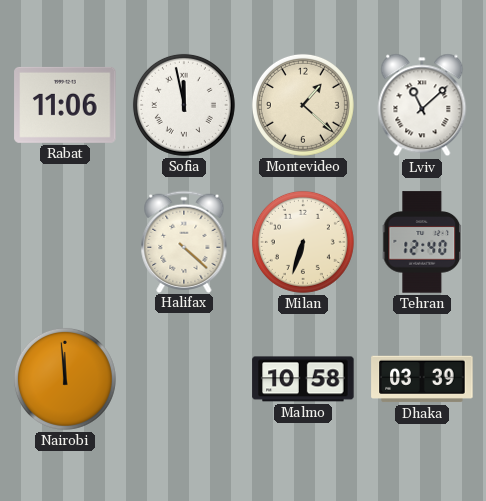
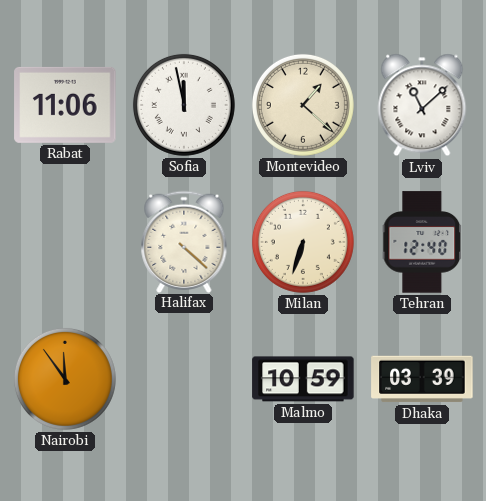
Nairobi: 11:59 -> 11:54
Malmo: 10:58 -> 10:59
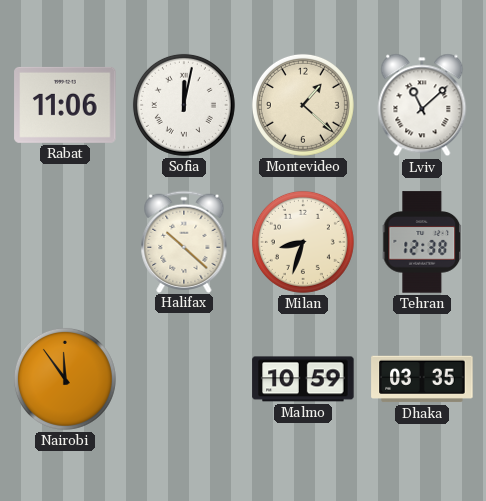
Sofia: 11:58 -> 12:02
Halifax: 4:22 -> 10:22
Milan: 6:33 -> 8:33
Tehran: 12:40 -> 12:38
Dhaka: 03:39 -> 03:35
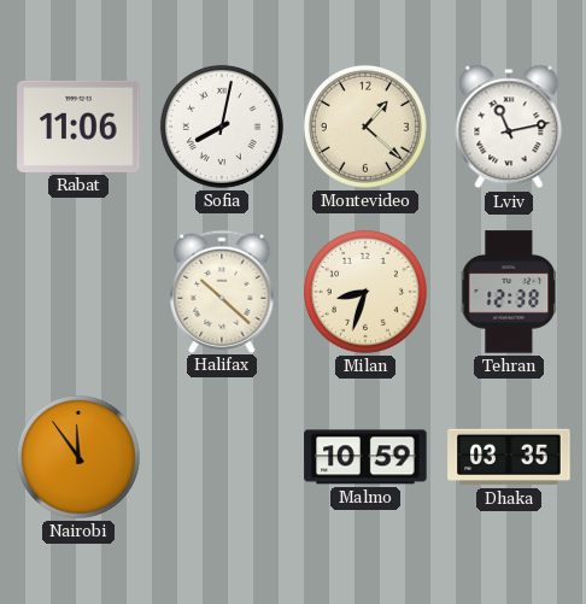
Sofia: 12:02 -> 8:02
Lviv: 11:08 -> 11:13
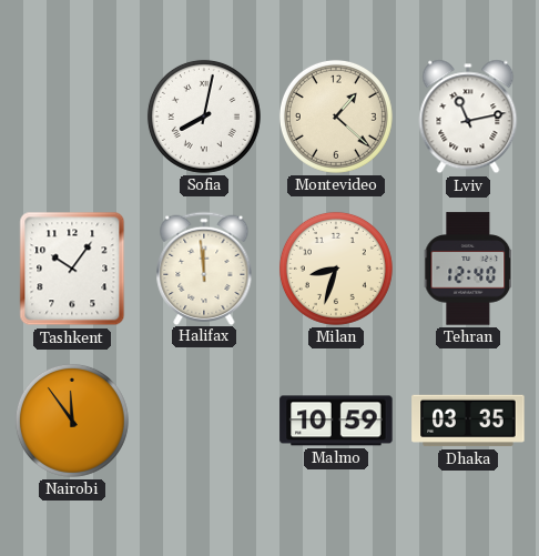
Rabat: 11:06 -> none
Tashkent: none -> 10:06
Halifax: 10:22 -> 11:59
Tehran: 12:38 -> 12:40
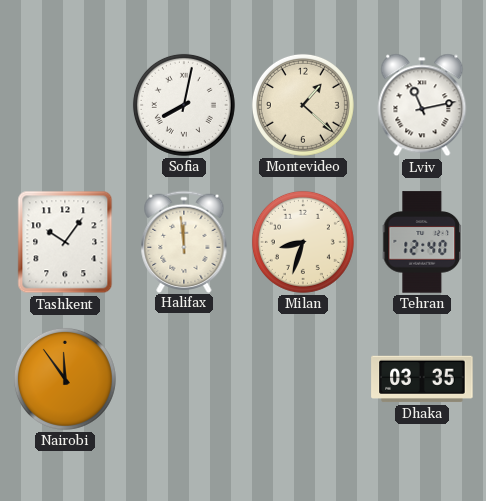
Malmo: 10:59 -> none
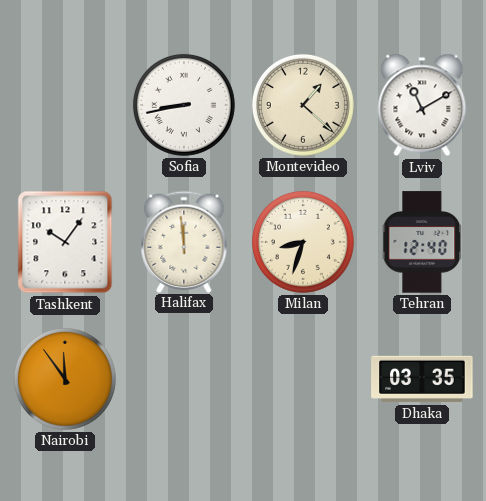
Sofia: 8:02 -> 8:43
Lviv: 11:13 -> 11:10
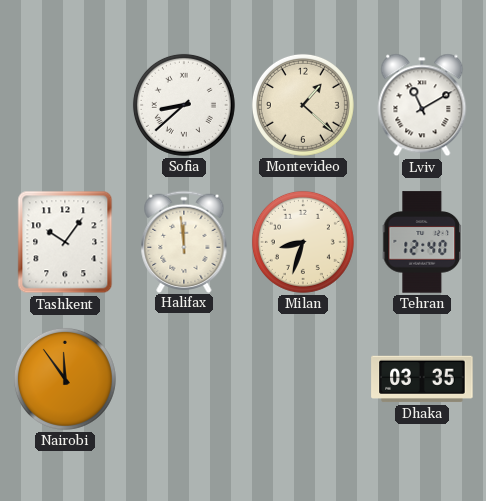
Sofia: 8:43 -> 8:38
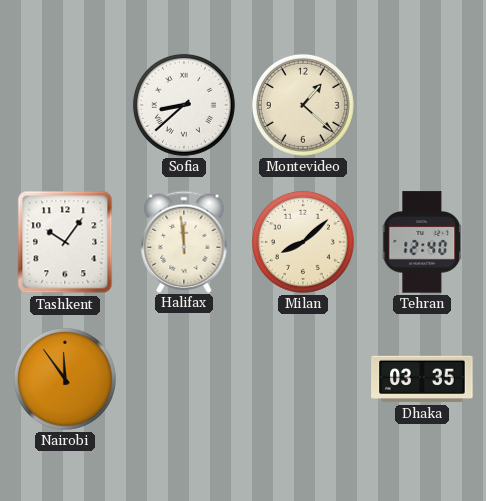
Lviv: 11:10 -> none
Milan: 8:33 -> 8:08
